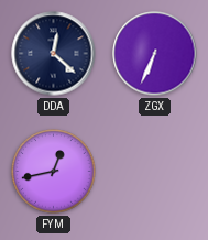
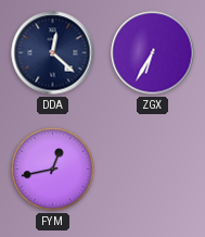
ZGX: 6:34 -> 6:35
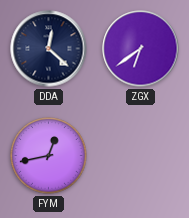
ZGX: 6:35 -> 6:39
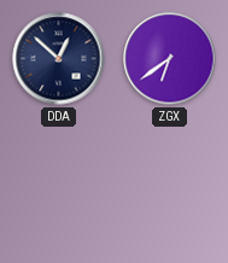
DDA: 12:22 -> 12:52
FYM: 12:43 -> none
